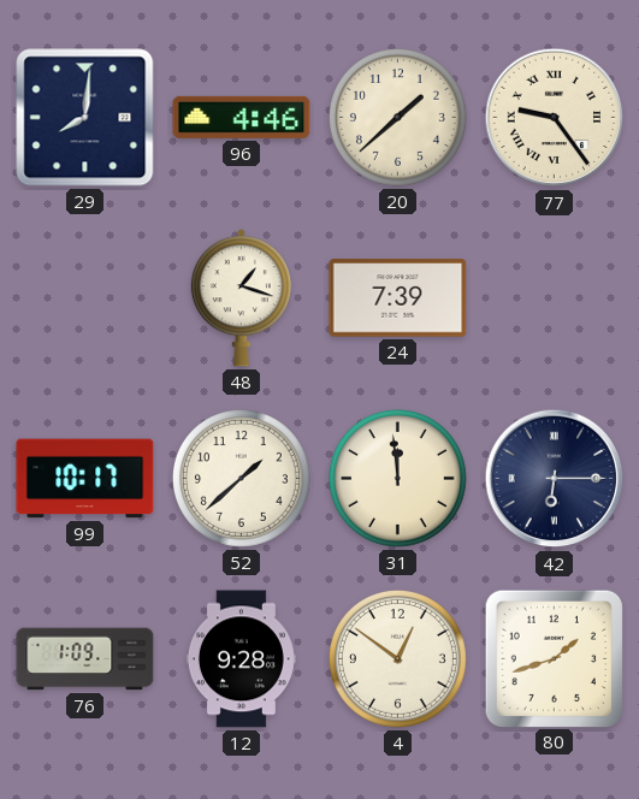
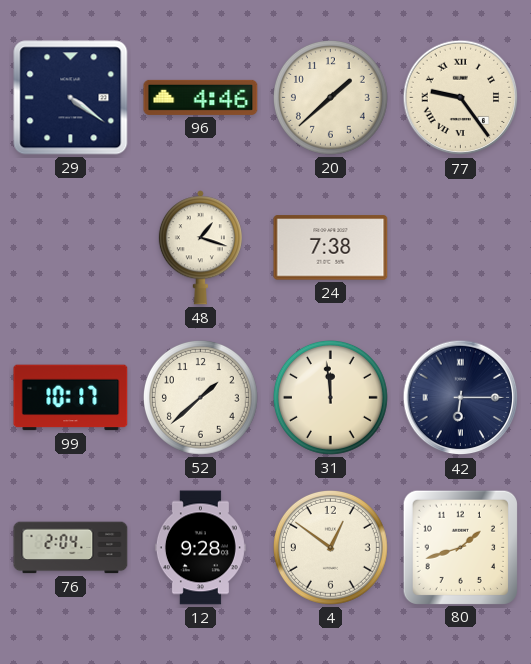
29: 8:01 -> 4:21
24: 7:39 -> 7:38
76: 1:09 -> 2:04
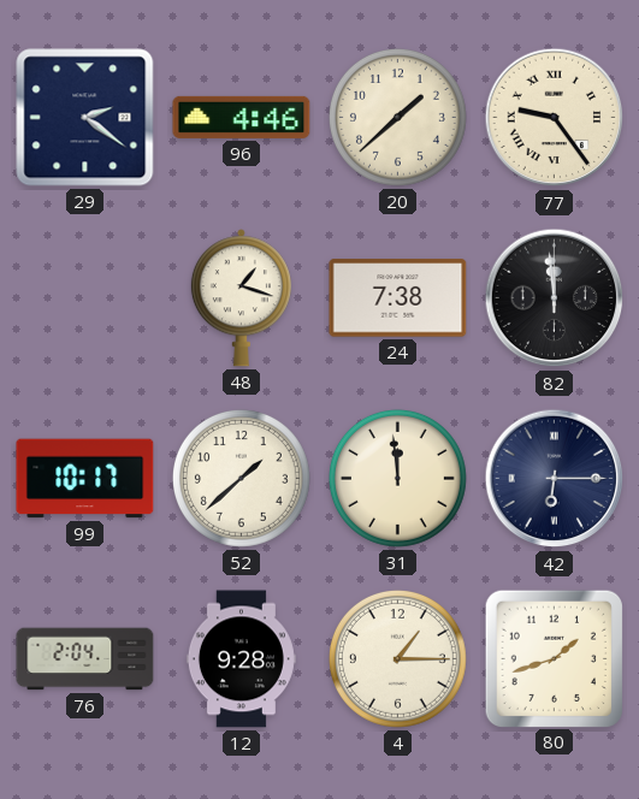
29: 4:21 -> 2:21
82: none -> 11:59
4: 12:51 -> 1:15
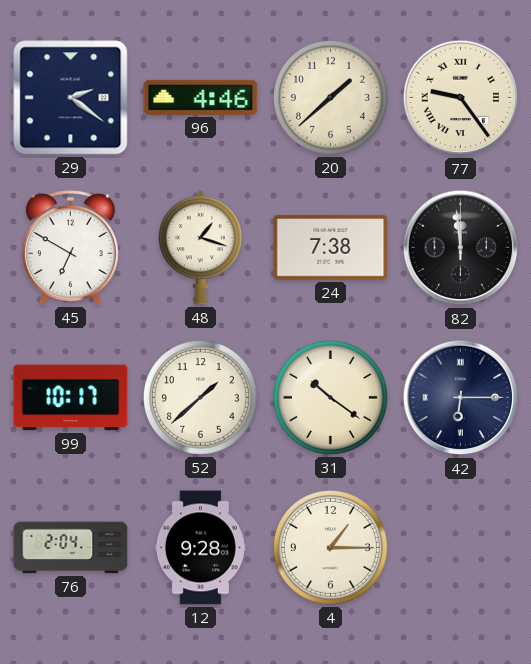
45: none -> 6:50
31: 11:59 -> 10:21
80: 1:42 -> none
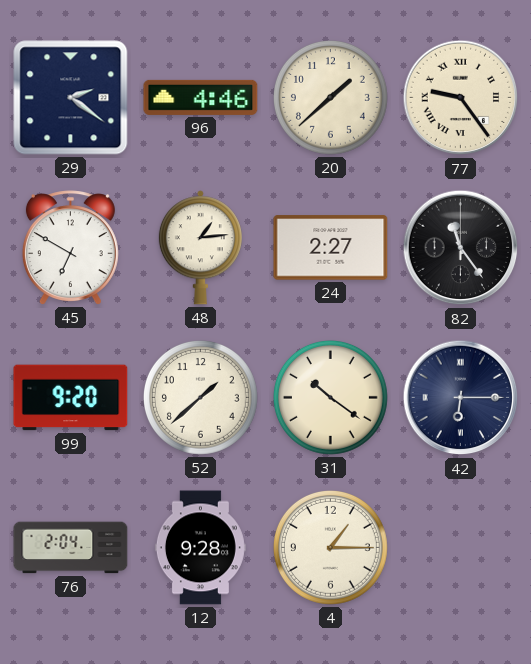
48: 1:18 -> 1:14
24: 7:38 -> 2:27
82: 11:59 -> 11:24
99: 10:17 -> 9:20
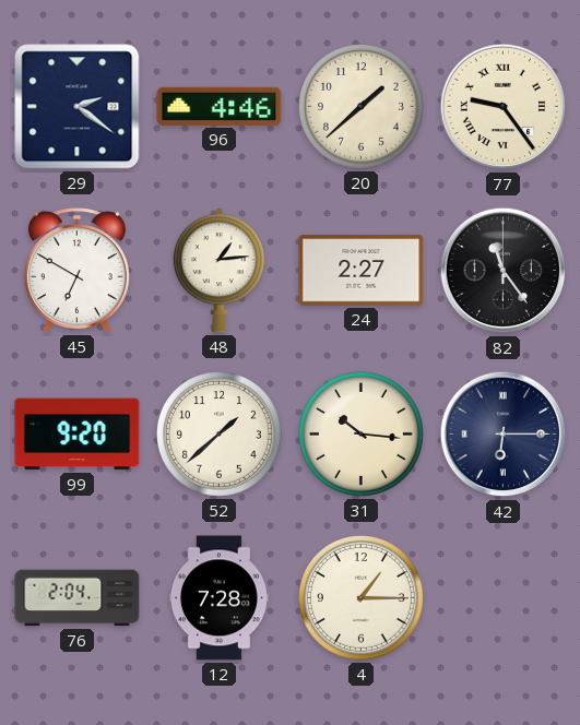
31: 10:21 -> 10:16
12: 9:28 -> 7:28
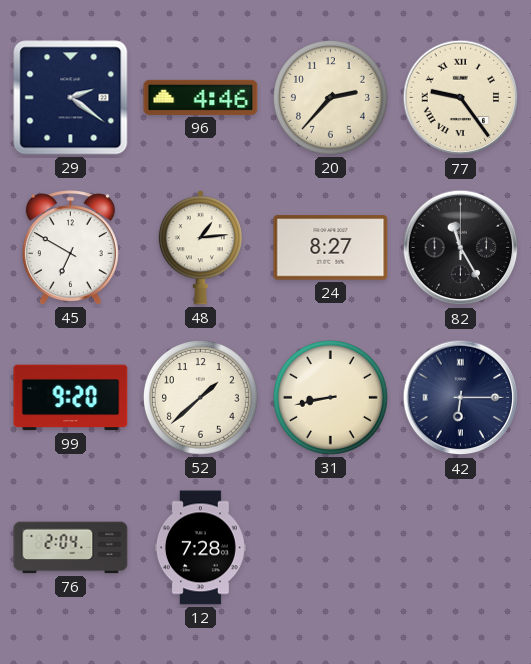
20: 1:38 -> 2:37
24: 2:27 -> 8:27
82: 11:24 -> 11:25
31: 10:16 -> 8:43
4: 1:15 -> none
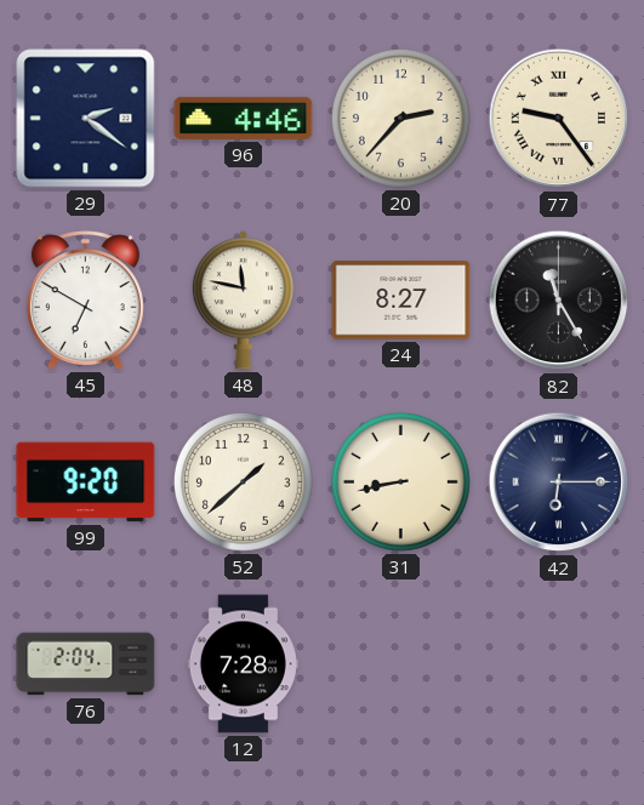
48: 1:14 -> 11:47
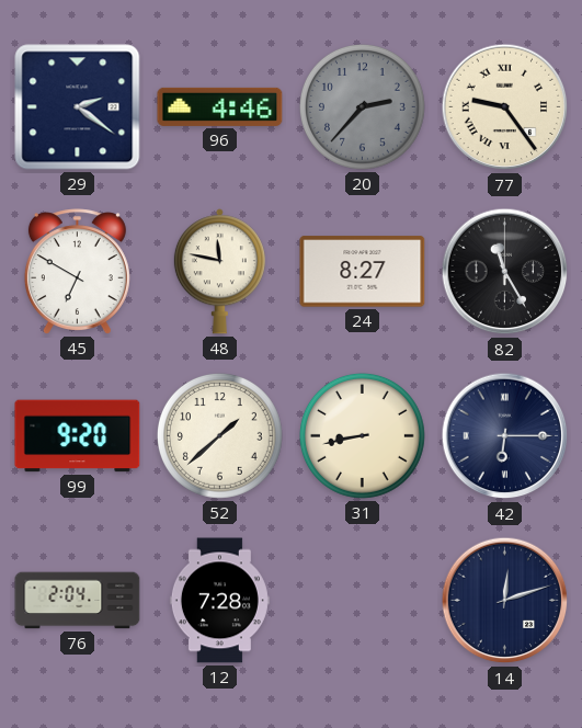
20 dial: cream -> grey
14: none -> 12:12
